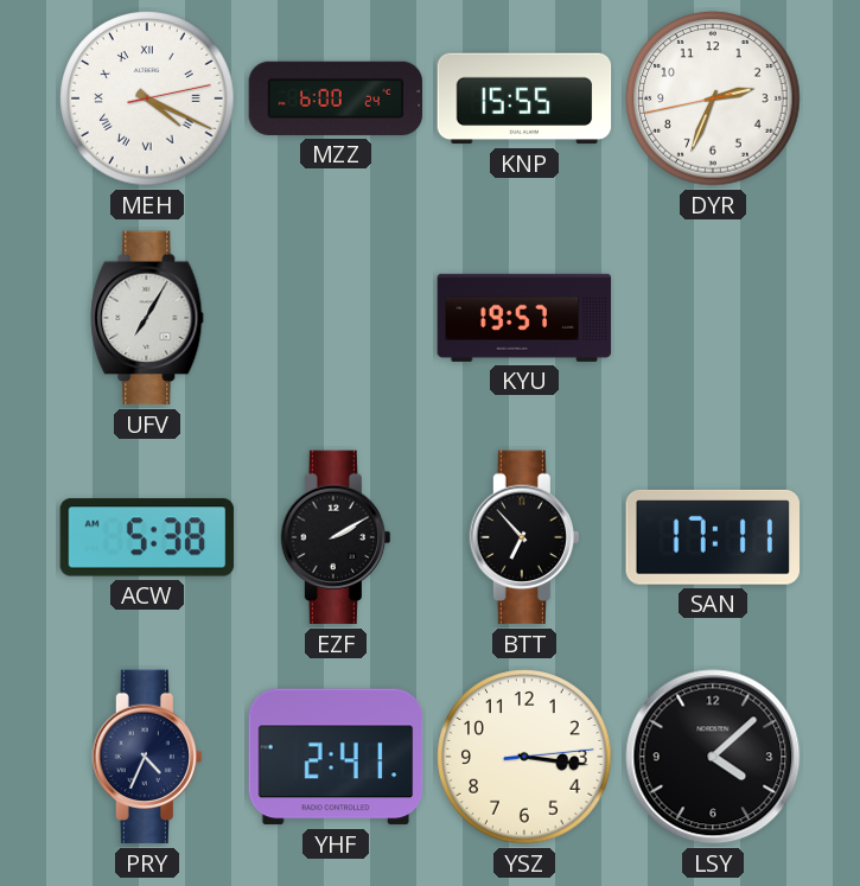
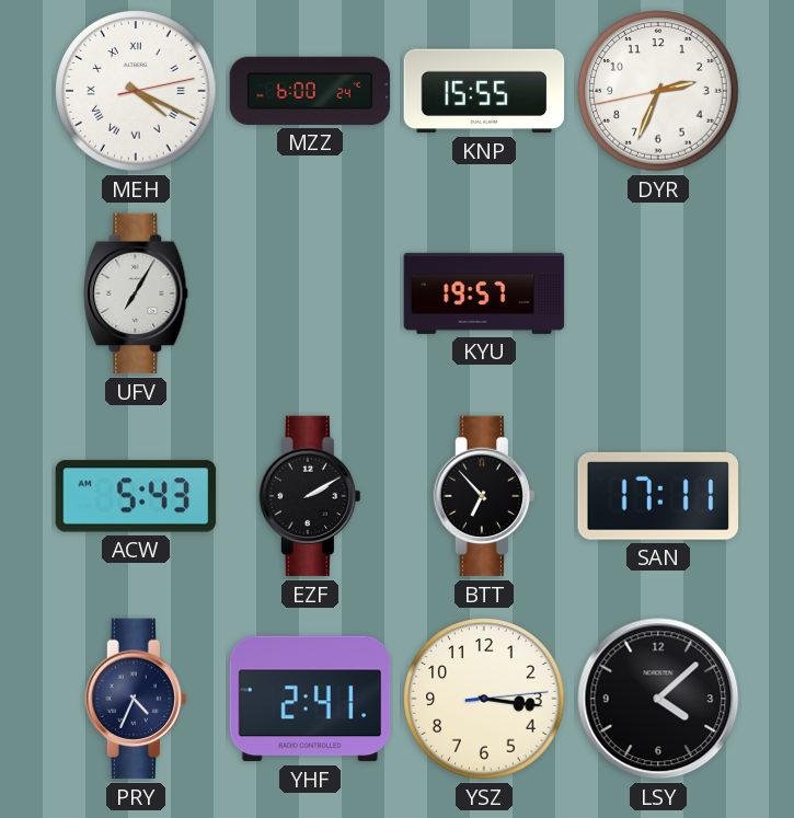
ACW: 5:38 -> 5:43
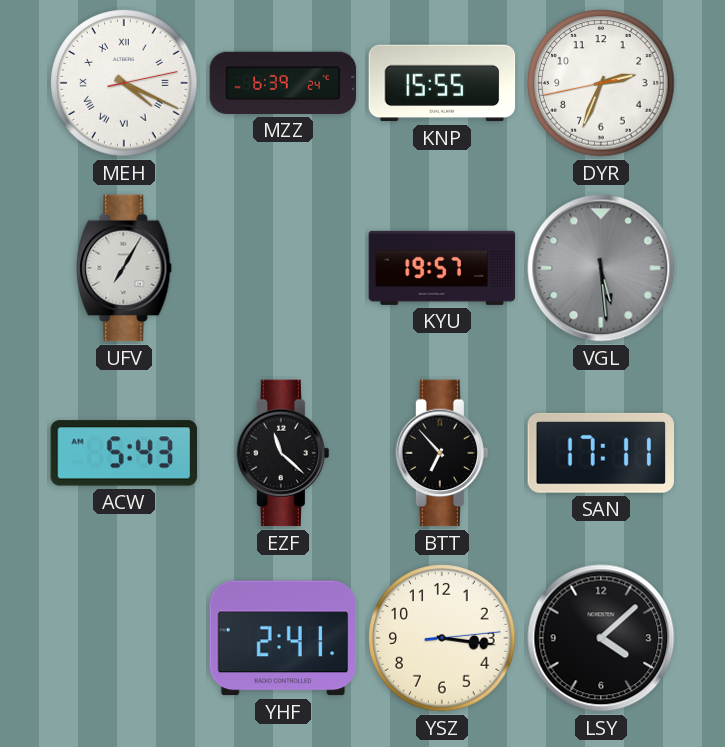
MZZ: 6:00 -> 6:39
VGL: none -> 5:29
EZF: 2:10 -> 11:22
PRY: 4:34 -> none
